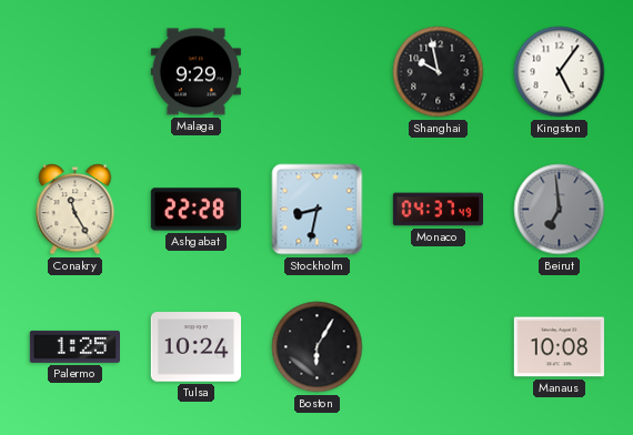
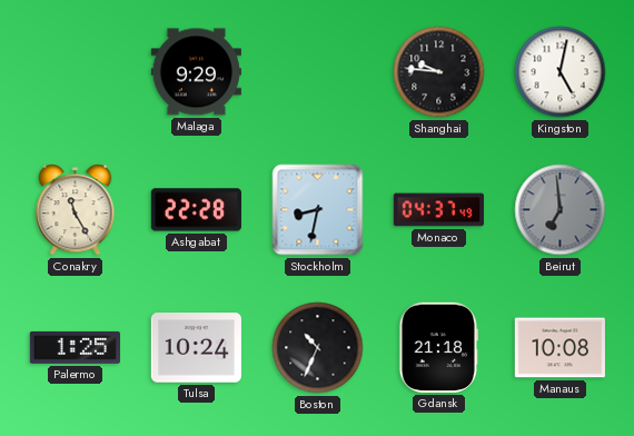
Shanghai: 9:58 -> 9:46
Kingston: 5:06 -> 5:02
Boston: 6:05 -> 10:34
Gdansk: none -> 21:18
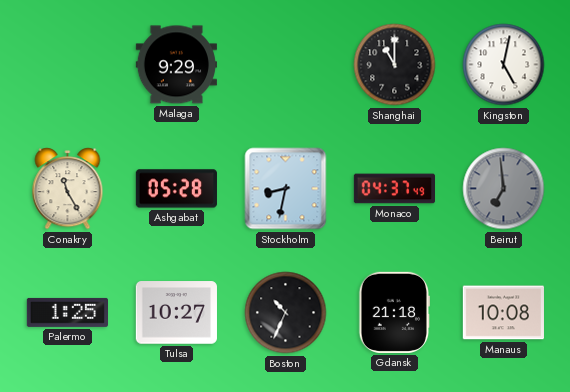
Shanghai: 9:46 -> 11:00
Ashgabat: 22:28 -> 05:28
Tulsa: 10:24 -> 10:27
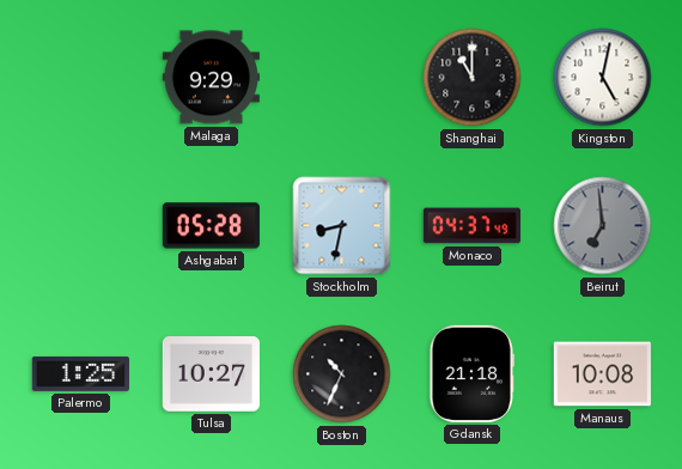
Conakry: 11:25 -> none
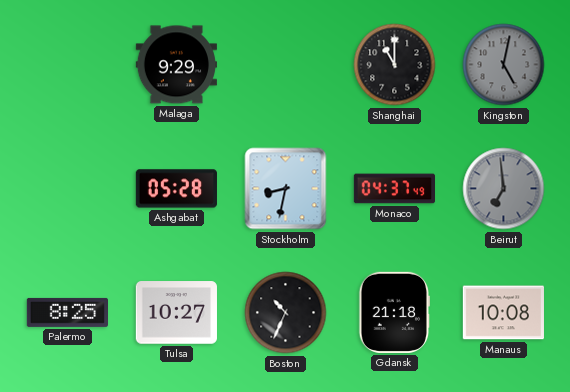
Kingston dial: white -> grey
Palermo: 1:25 -> 8:25
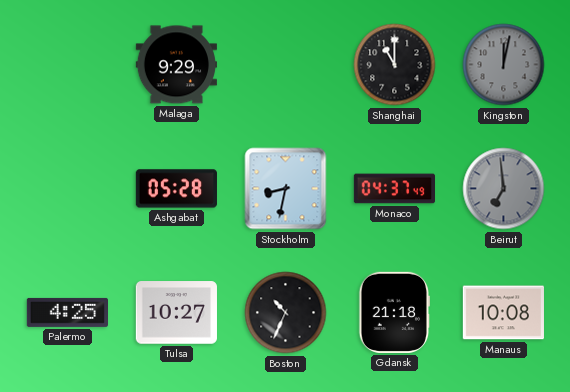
Kingston: 5:02 -> 12:02
Palermo: 8:25 -> 4:25
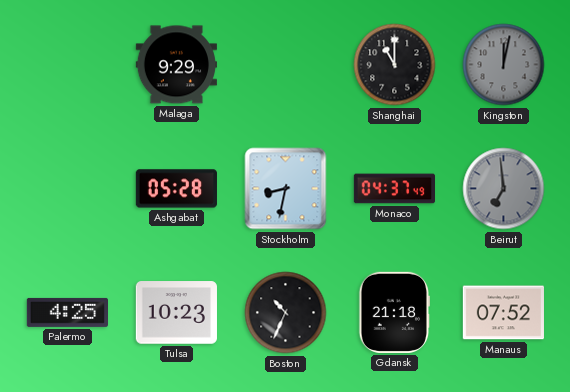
Tulsa: 10:27 -> 10:23
Manaus: 10:08 -> 07:52
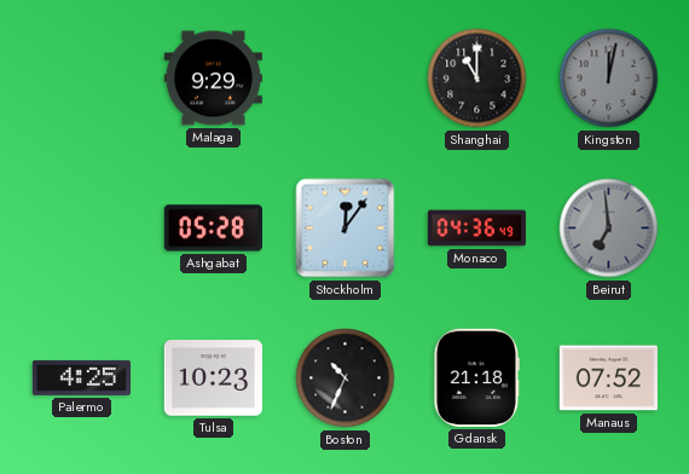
Stockholm: 8:32 -> 12:06
Monaco: 04:37 -> 04:36
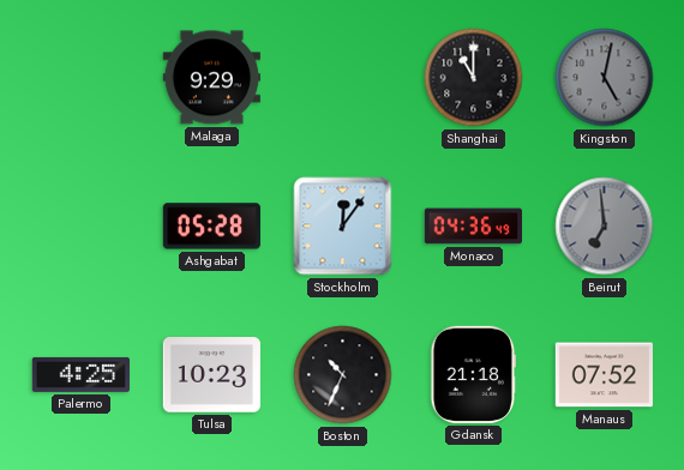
Kingston: 12:02 -> 5:02
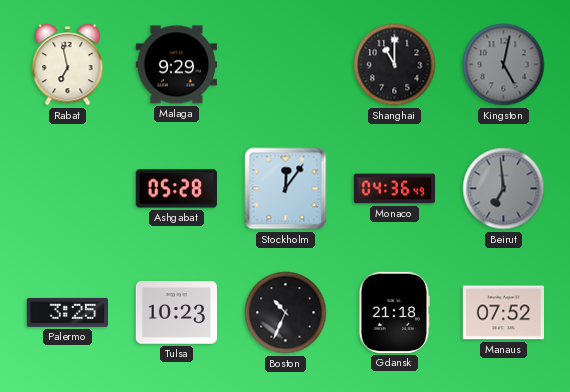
Rabat: none -> 6:58
Palermo: 4:25 -> 3:25
